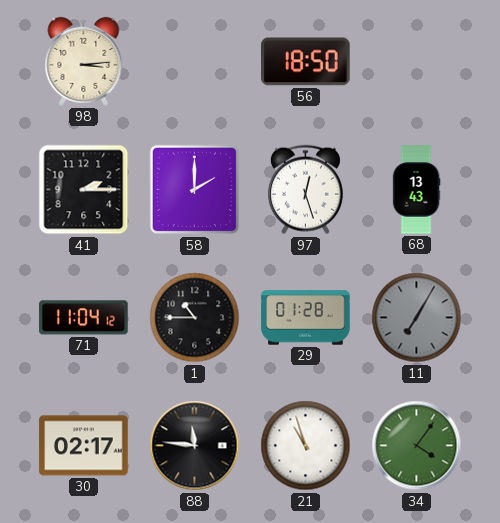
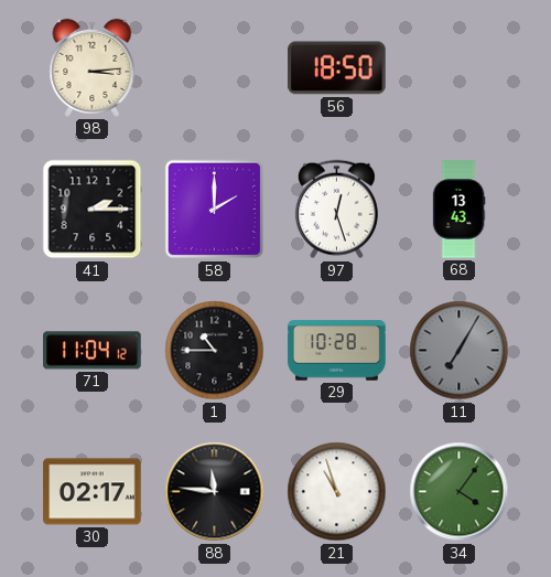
29: 01:28 -> 10:28
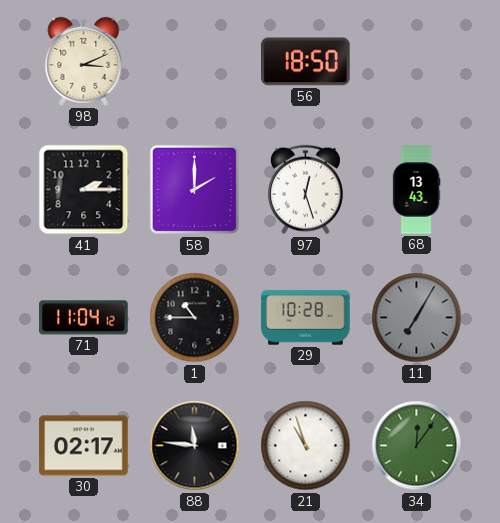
98: 3:14 -> 3:11
34: 4:06 -> 12:06
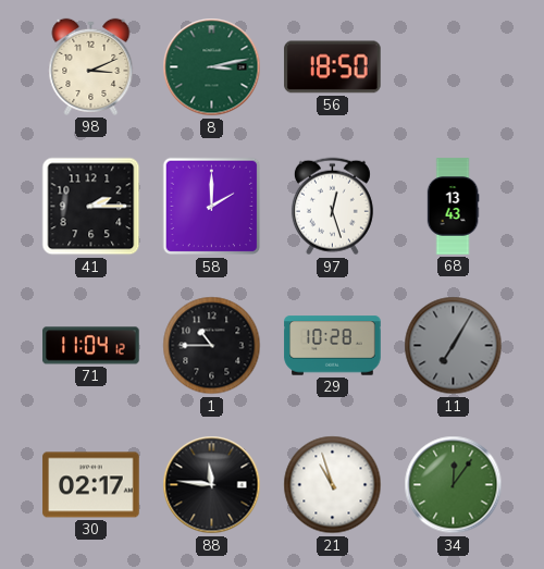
8: none -> 3:13
